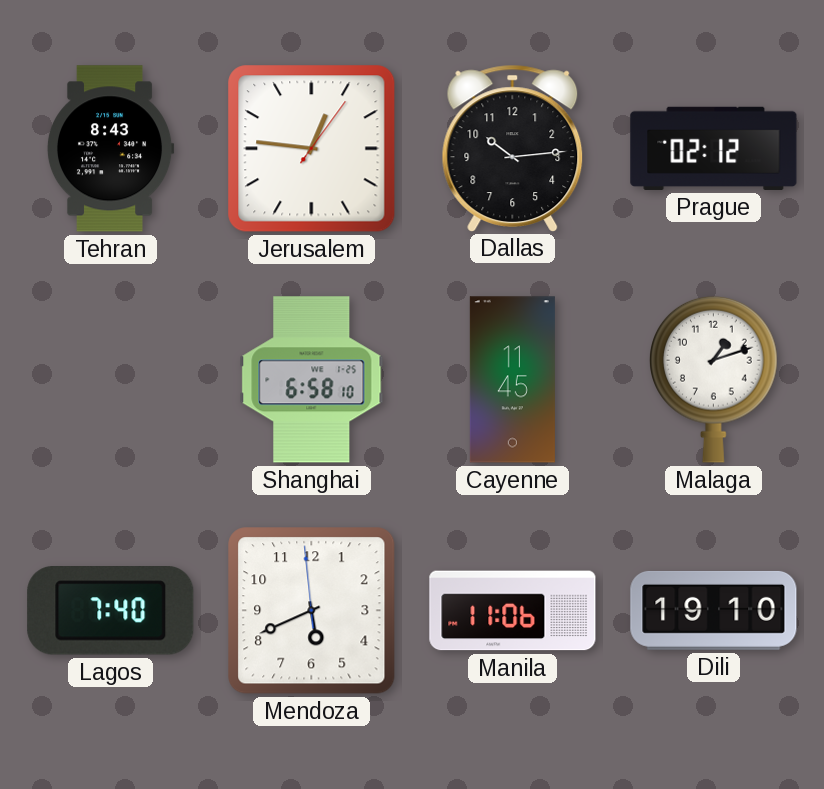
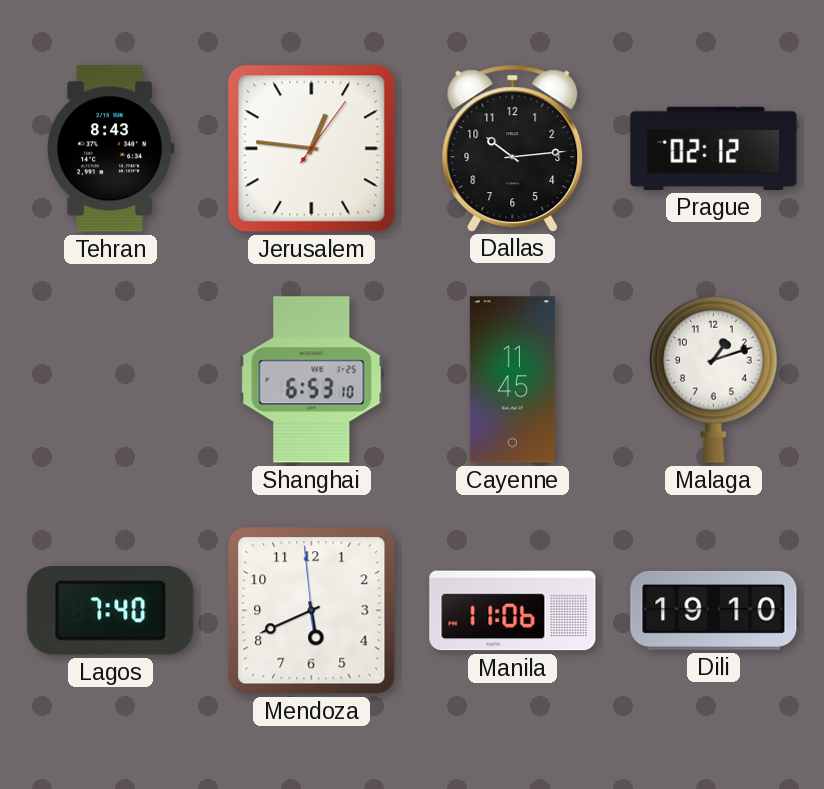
Shanghai: 6:58 -> 6:53
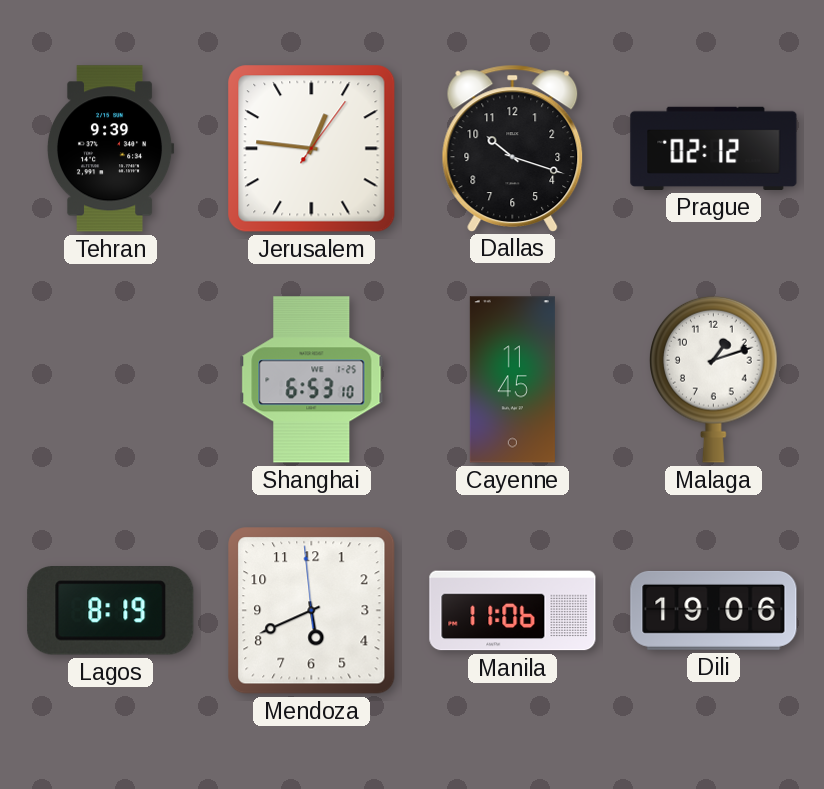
Tehran: 8:43 -> 9:39
Dallas: 10:14 -> 10:18
Lagos: 7:40 -> 8:19
Dili: 19:10 -> 19:06
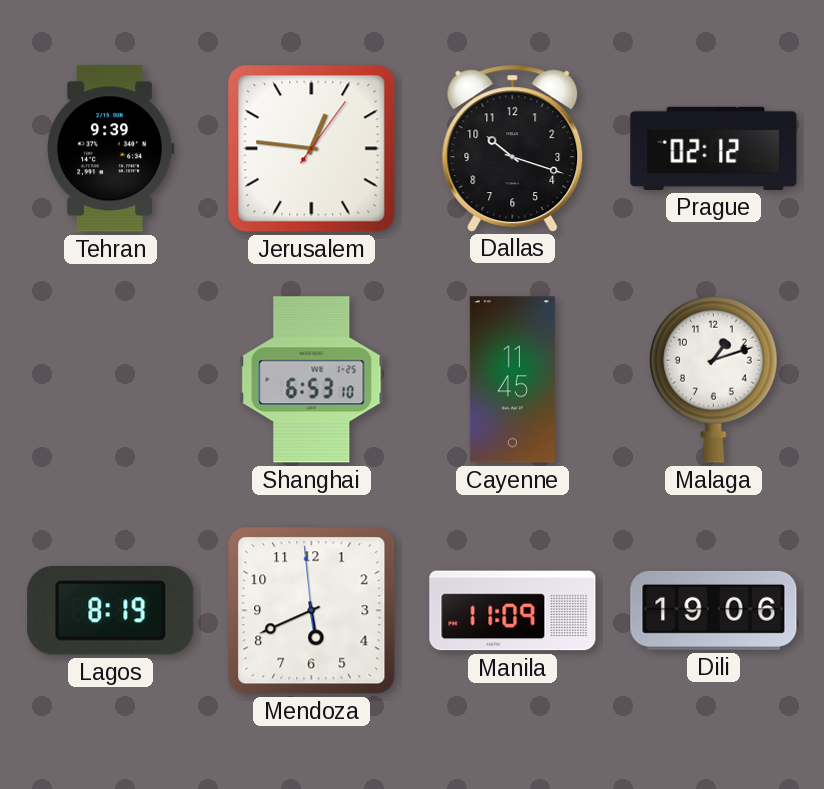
Manila: 11:06 -> 11:09
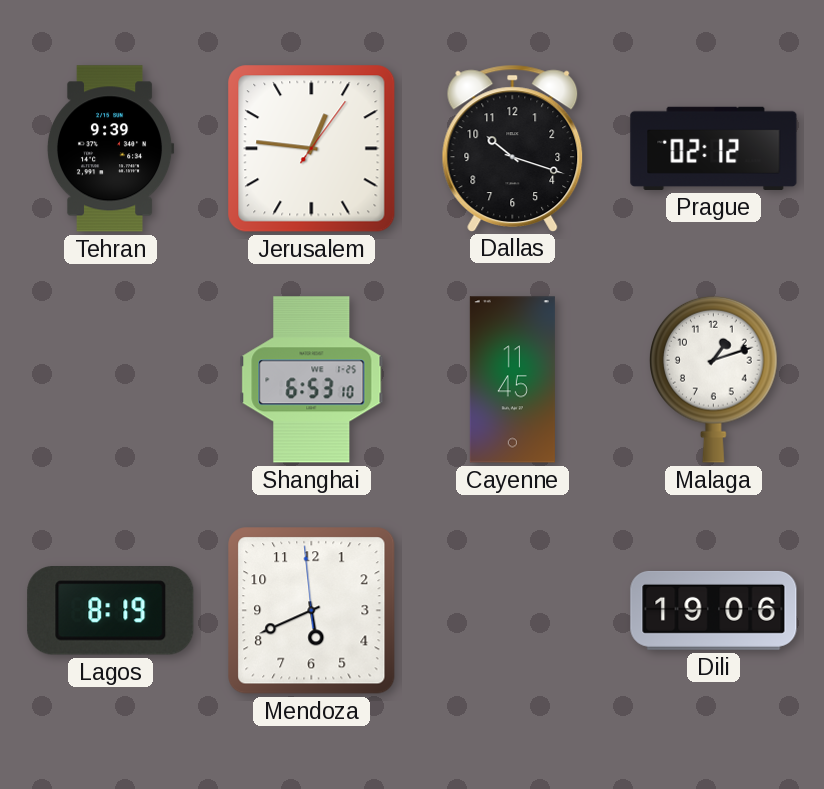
Manila: 11:09 -> none
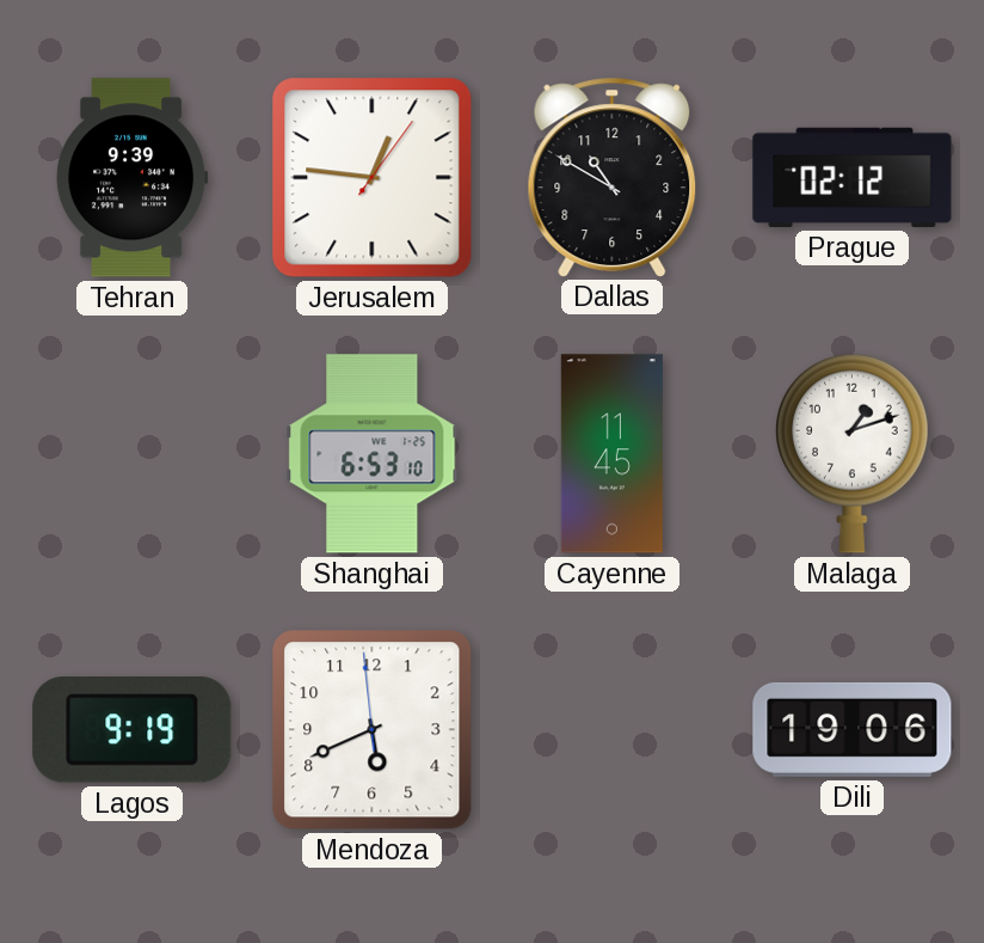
Dallas: 10:18 -> 10:50
Lagos: 8:19 -> 9:19
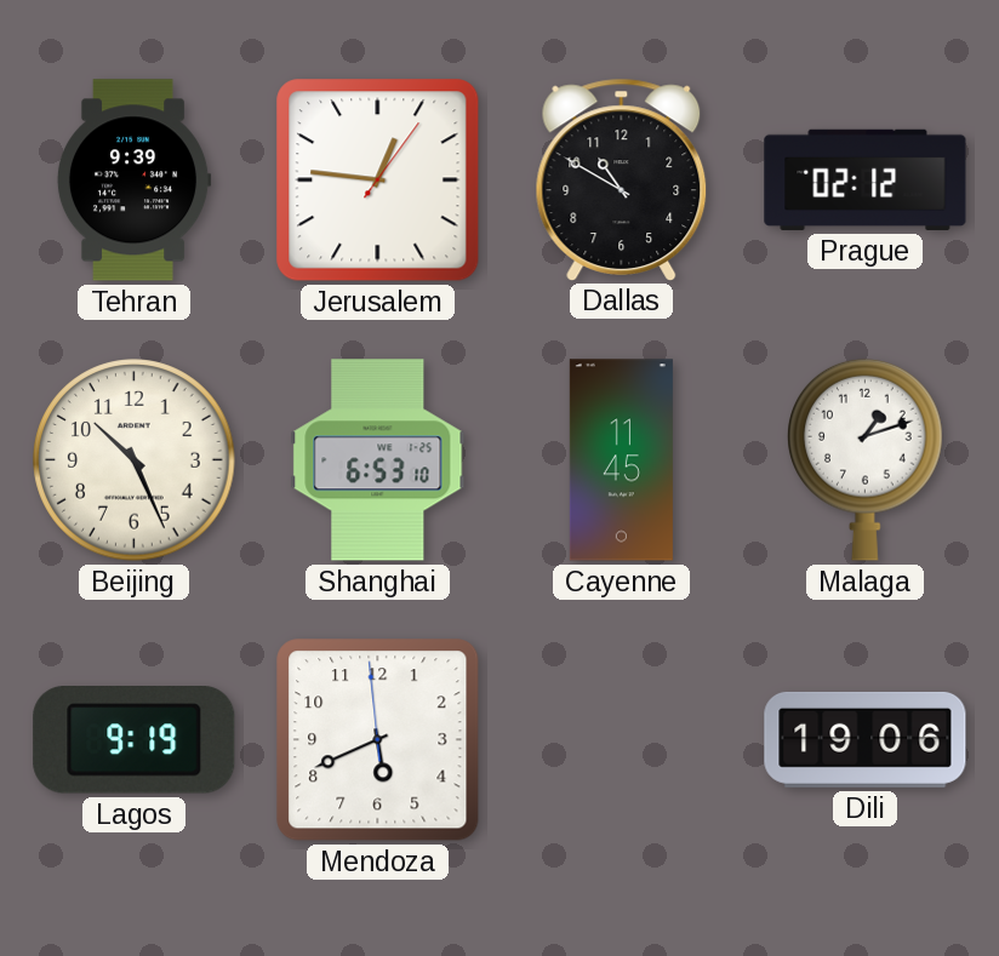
Beijing: none -> 10:26
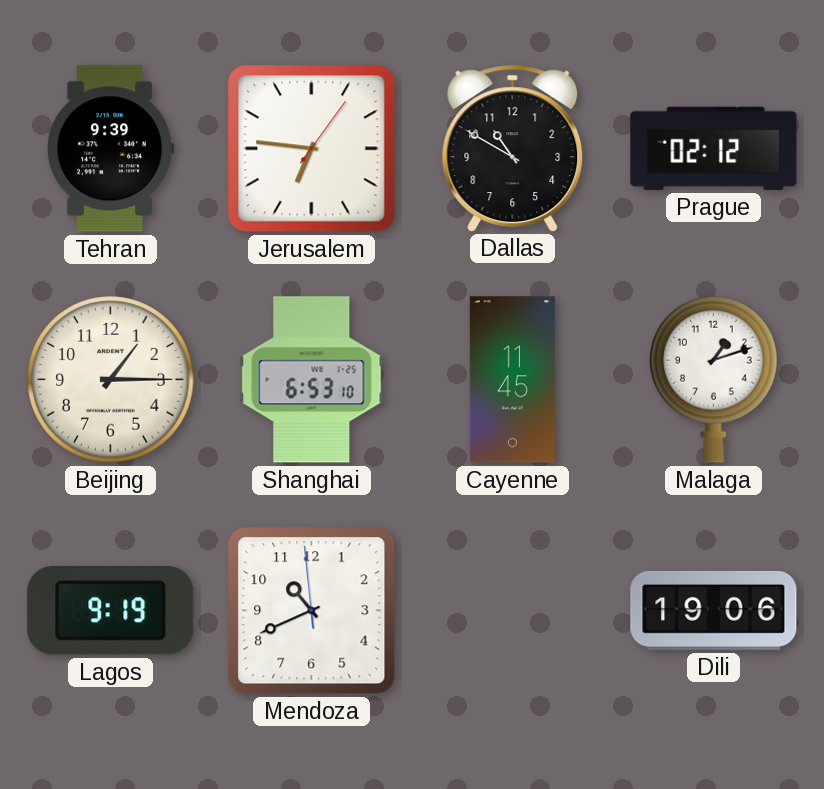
Jerusalem: 12:46 -> 6:46
Beijing: 10:26 -> 1:15
Mendoza: 5:40 -> 10:40
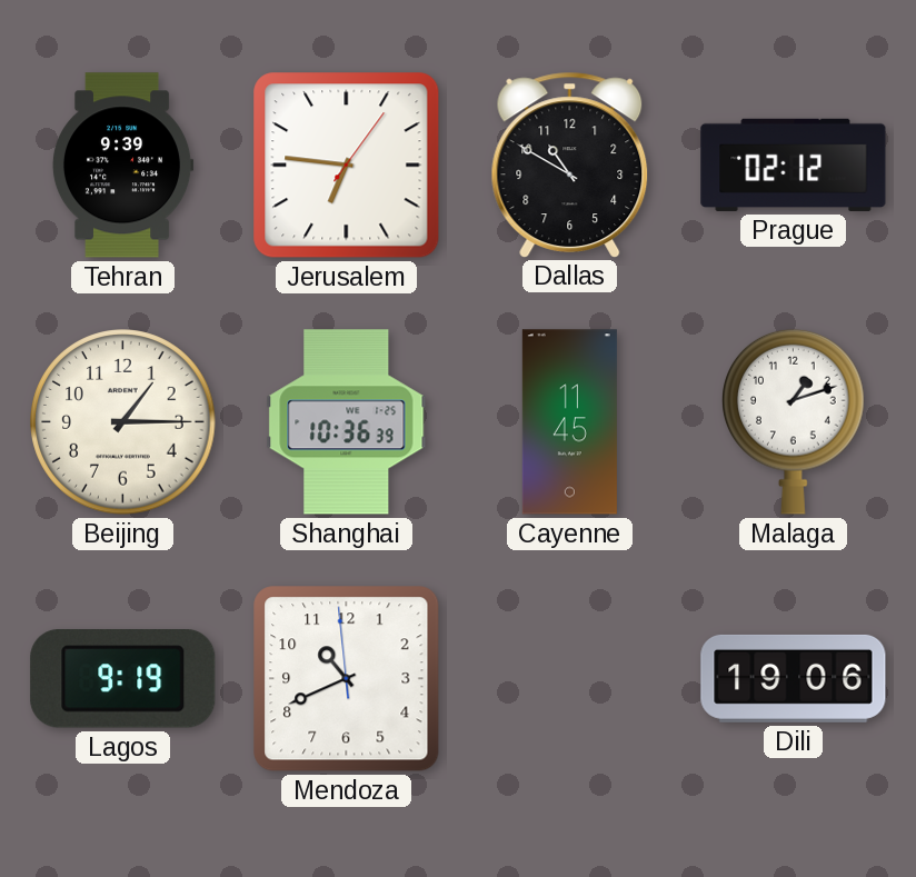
Shanghai: 6:53 -> 10:36
